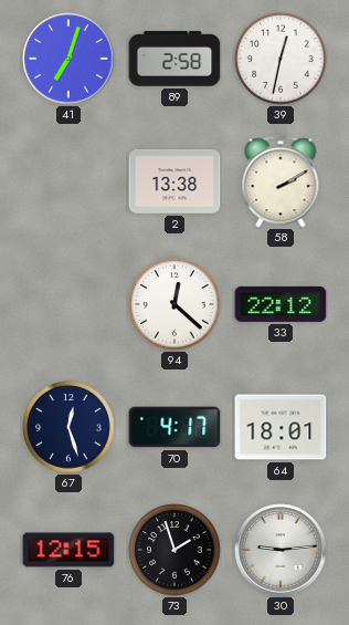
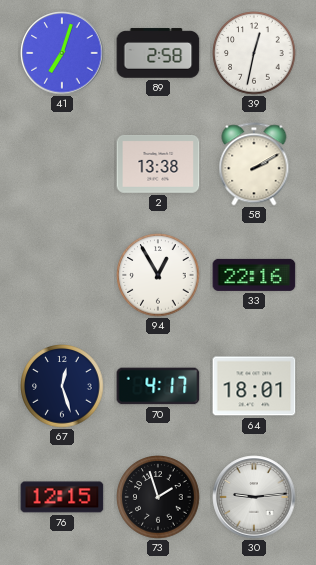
94: 12:22 -> 12:55
33: 22:12 -> 22:16
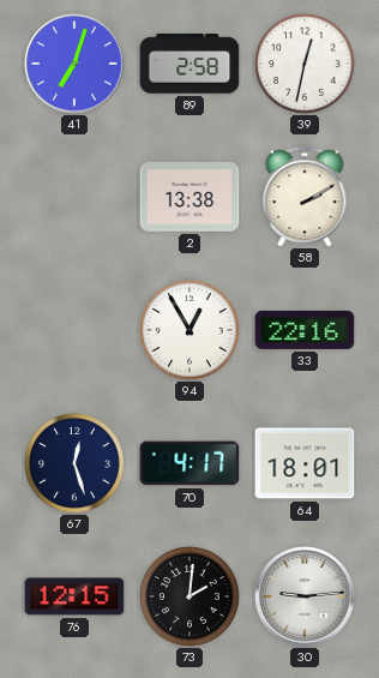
73: 1:57 -> 2:01
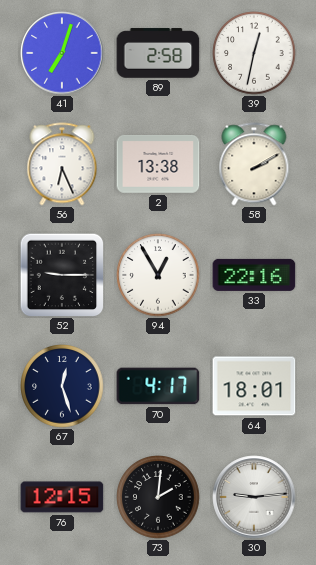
56: none -> 6:26
52: none -> 9:15
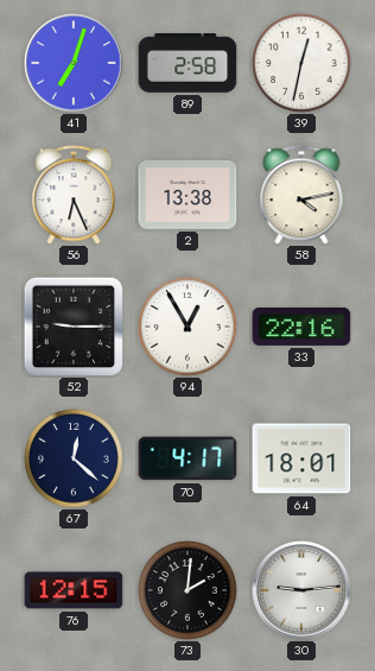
58: 2:10 -> 4:13
67: 12:27 -> 12:22
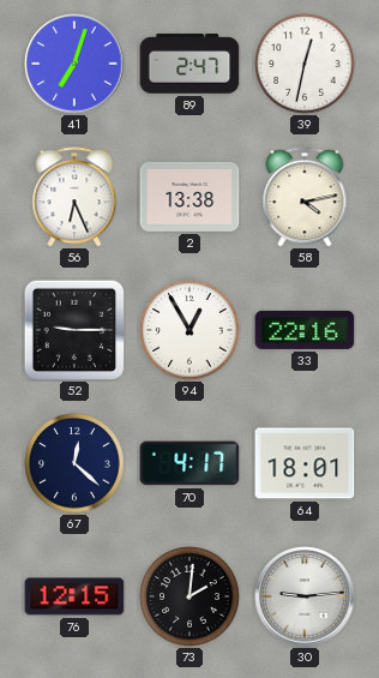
89: 2:58 -> 2:47
